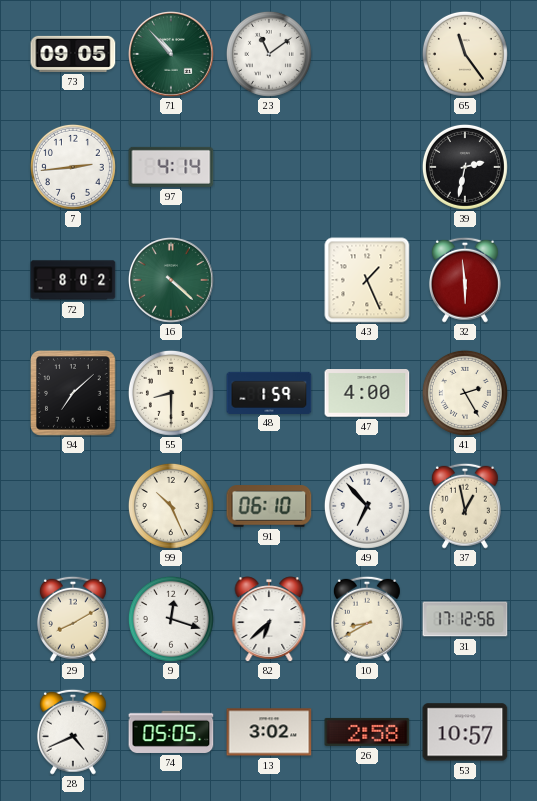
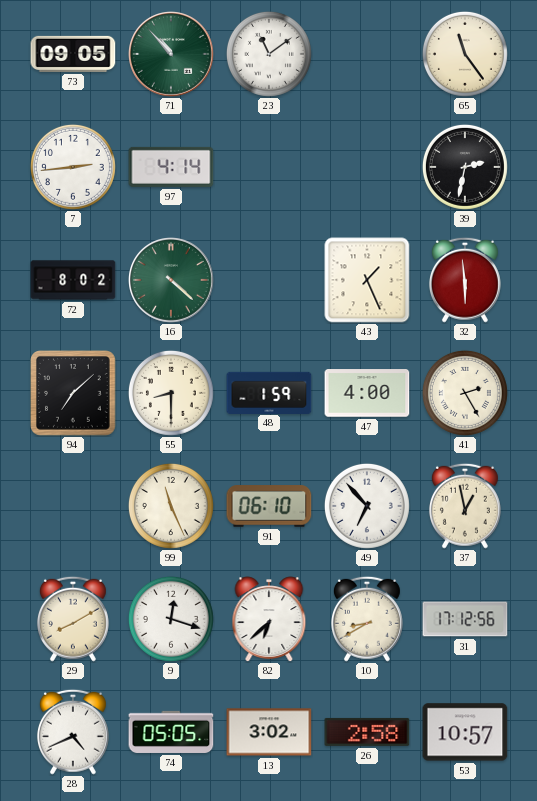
99: 10:26 -> 11:26
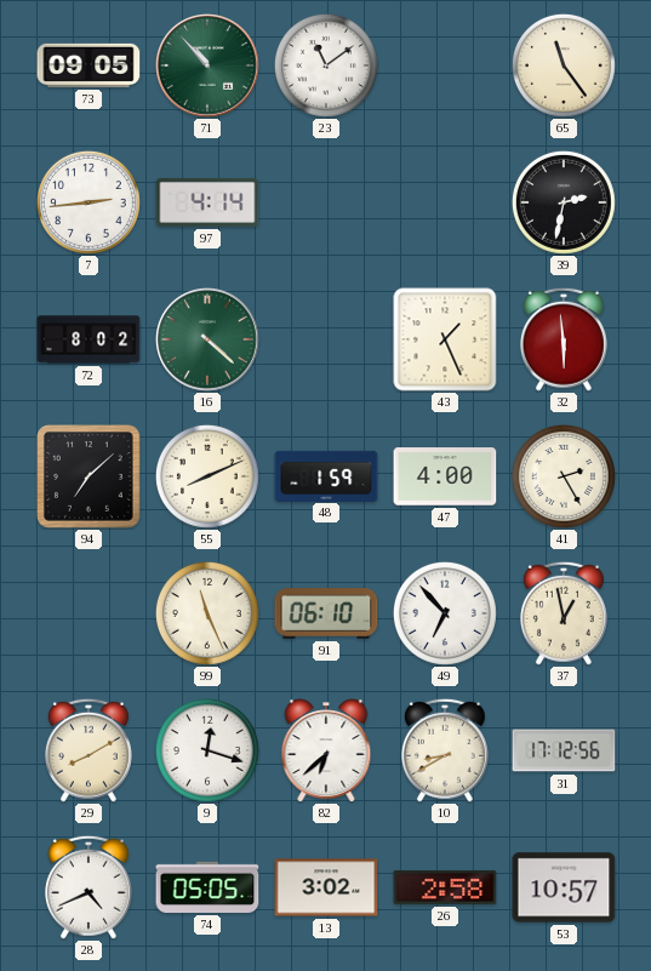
55: 8:30 -> 8:11
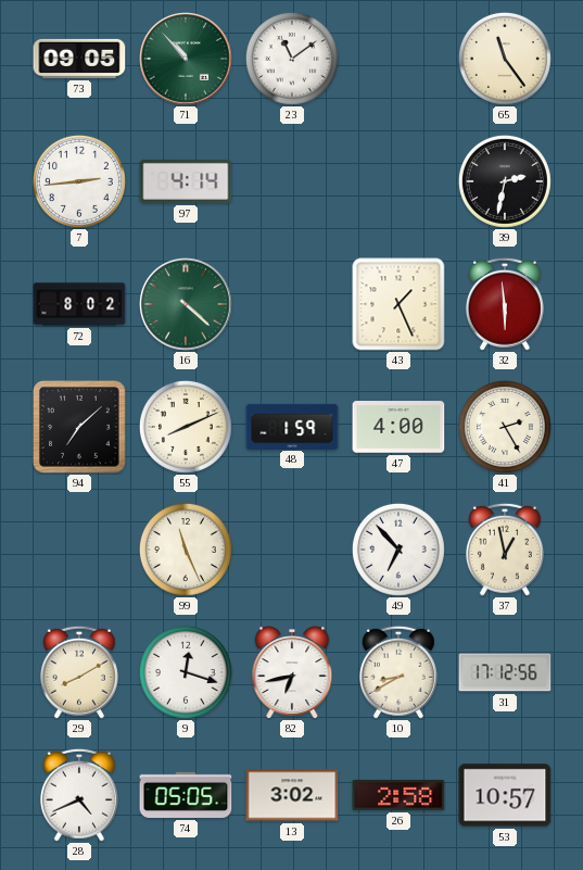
91: 06:10 -> none
82: 6:38 -> 6:43
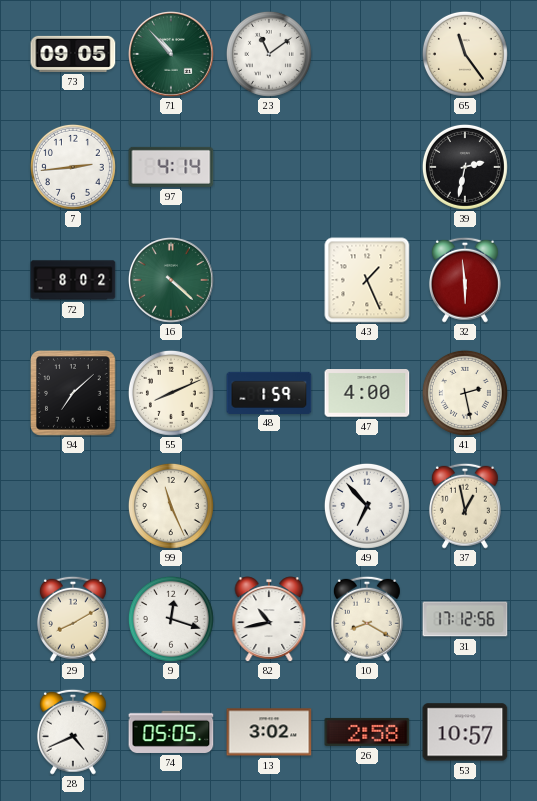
41: 2:25 -> 2:28
82: 6:43 -> 10:43
10: 8:40 -> 8:20
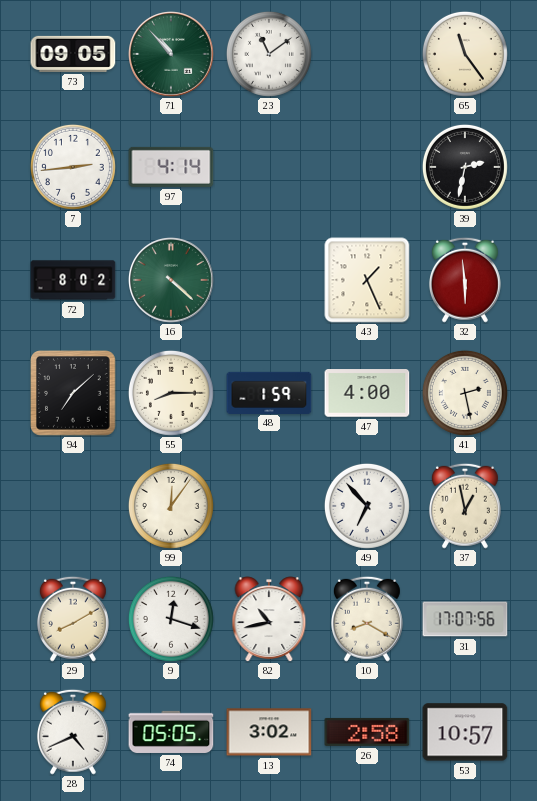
55: 8:11 -> 8:15
99: 11:26 -> 12:06
31: 17:12 -> 17:07
